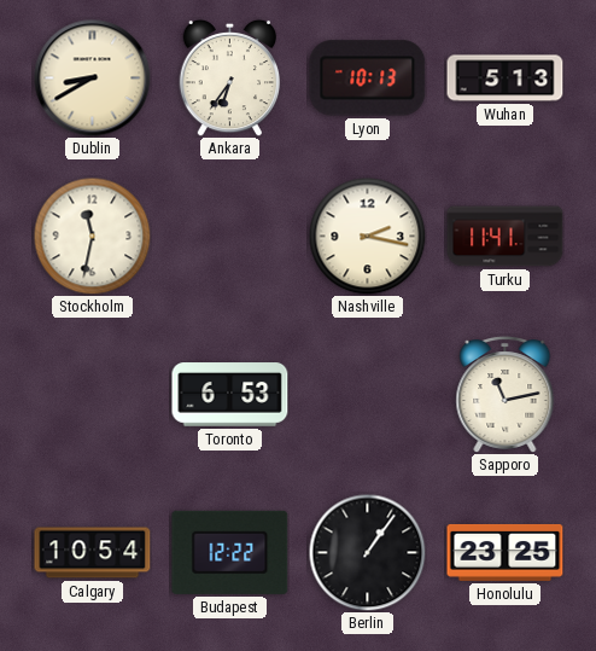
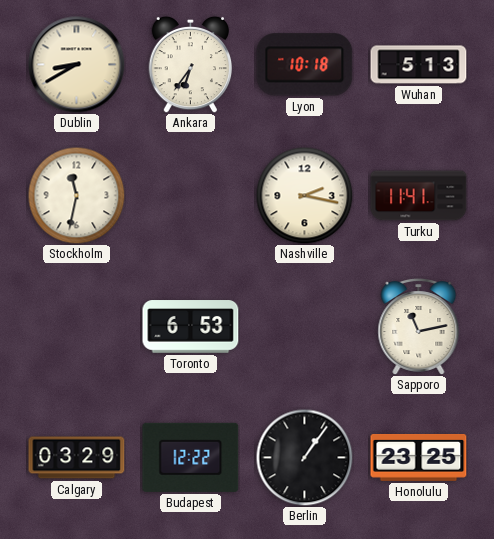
Lyon: 10:13 -> 10:18
Calgary: 10:54 -> 03:29
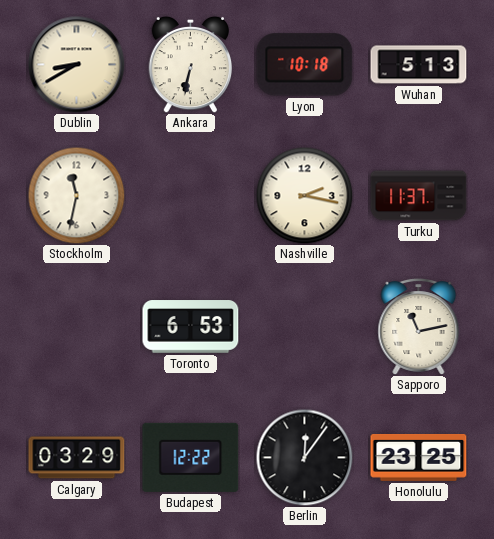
Ankara: 6:36 -> 6:32
Turku: 11:41 -> 11:37
Berlin: 1:06 -> 12:06
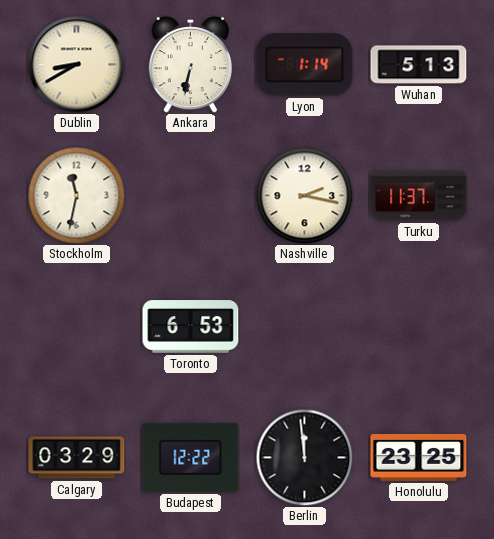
Lyon: 10:18 -> 1:14
Sapporo: 11:13 -> none
Berlin: 12:06 -> 11:59
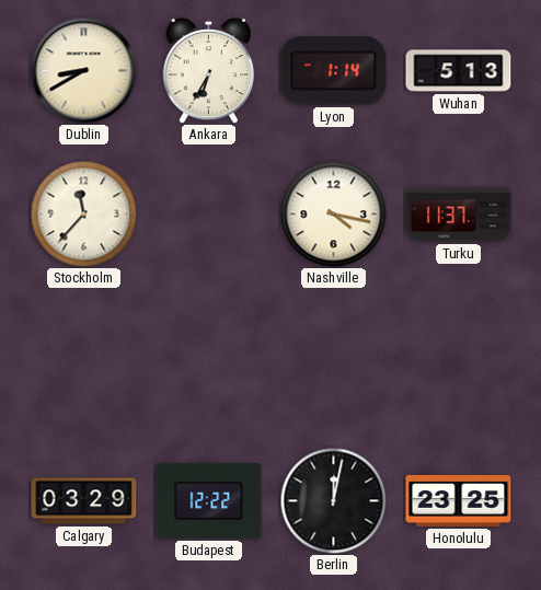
Ankara: 6:32 -> 6:35
Stockholm: 11:32 -> 11:37
Nashville: 2:17 -> 4:17
Toronto: 6:53 -> none
Berlin: 11:59 -> 12:02
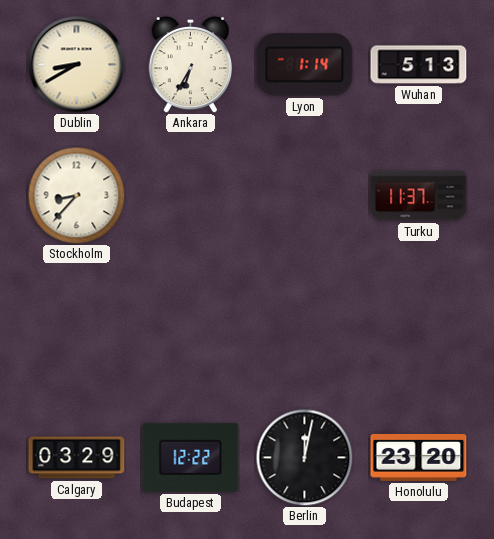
Stockholm: 11:37 -> 8:37
Nashville: 4:17 -> none
Honolulu: 23:25 -> 23:20
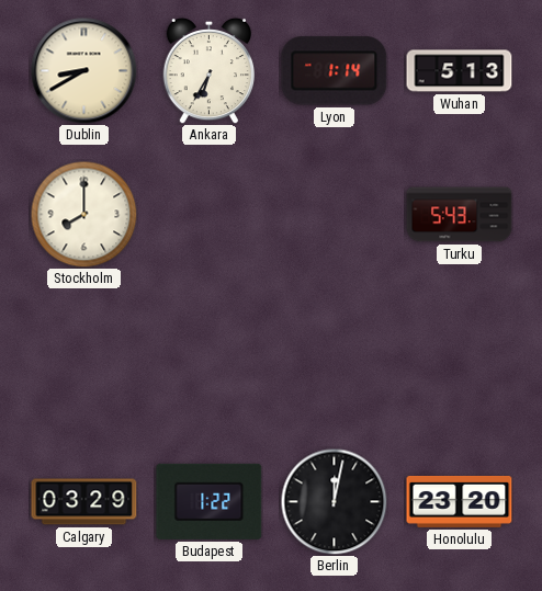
Stockholm: 8:37 -> 8:00
Turku: 11:37 -> 5:43
Budapest: 12:22 -> 1:22
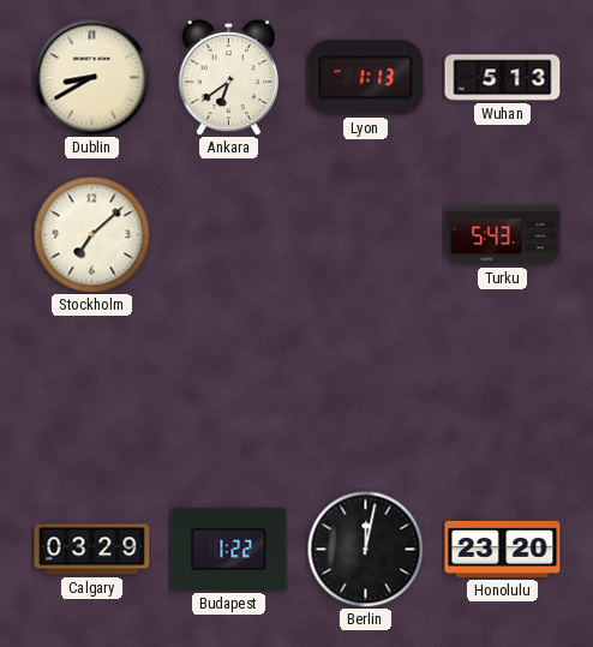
Ankara: 6:35 -> 6:39
Lyon: 1:14 -> 1:13
Stockholm: 8:00 -> 7:08
